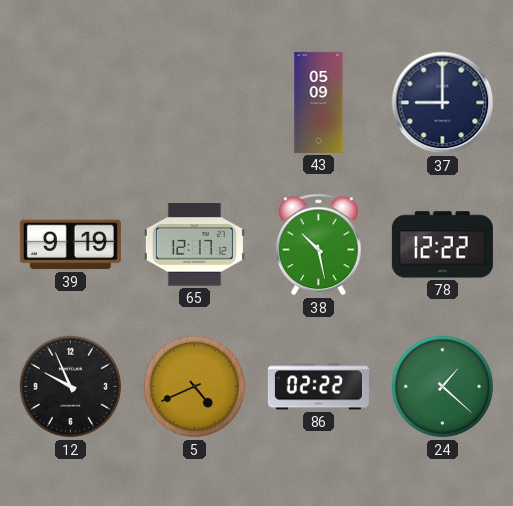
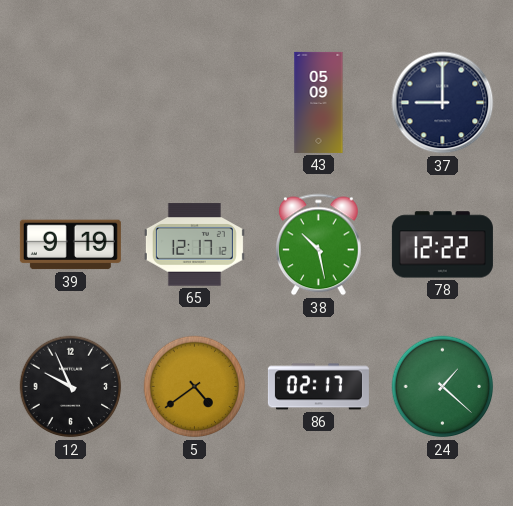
5: 4:41 -> 4:39
86: 02:22 -> 02:17
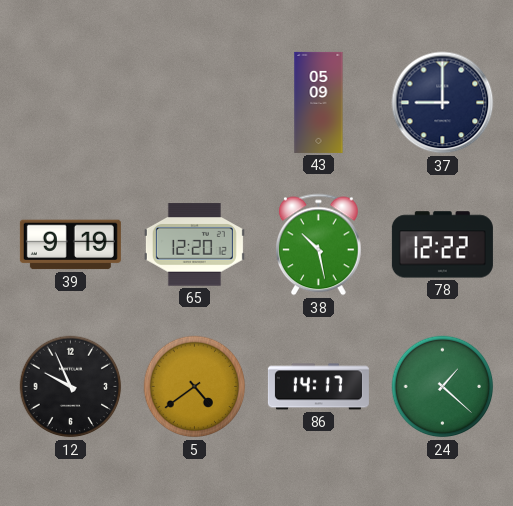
65: 12:17 -> 12:20
86: 02:17 -> 14:17
